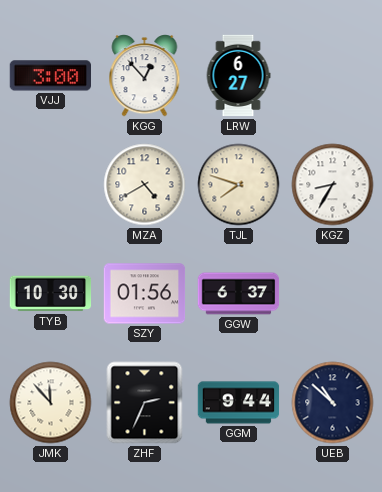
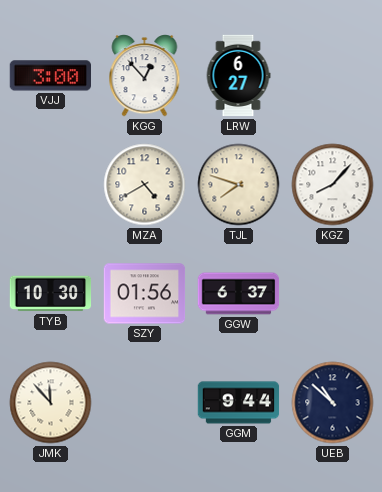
KGZ: 8:35 -> 8:07
ZHF: 2:34 -> none
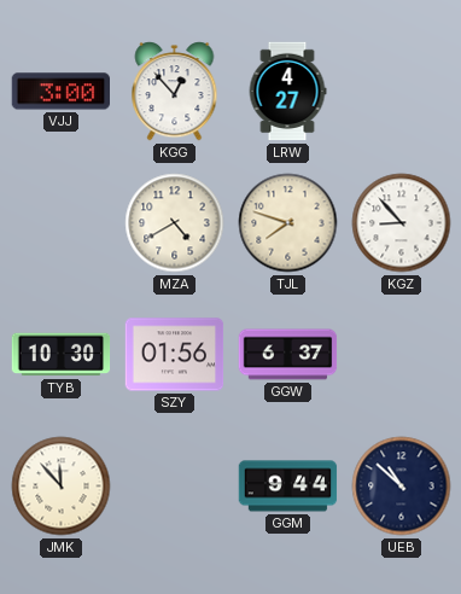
LRW: 6:27 -> 4:27
KGZ: 8:07 -> 8:53
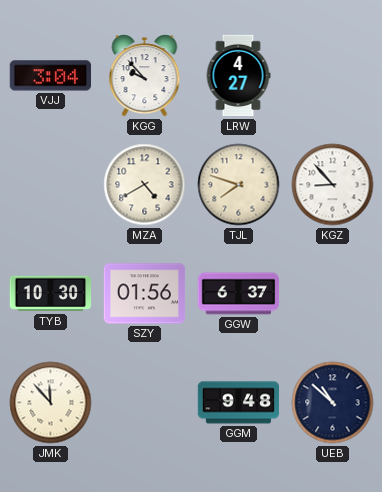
VJJ: 3:00 -> 3:04
KGG: 12:53 -> 9:53
GGM: 9:44 -> 9:48
